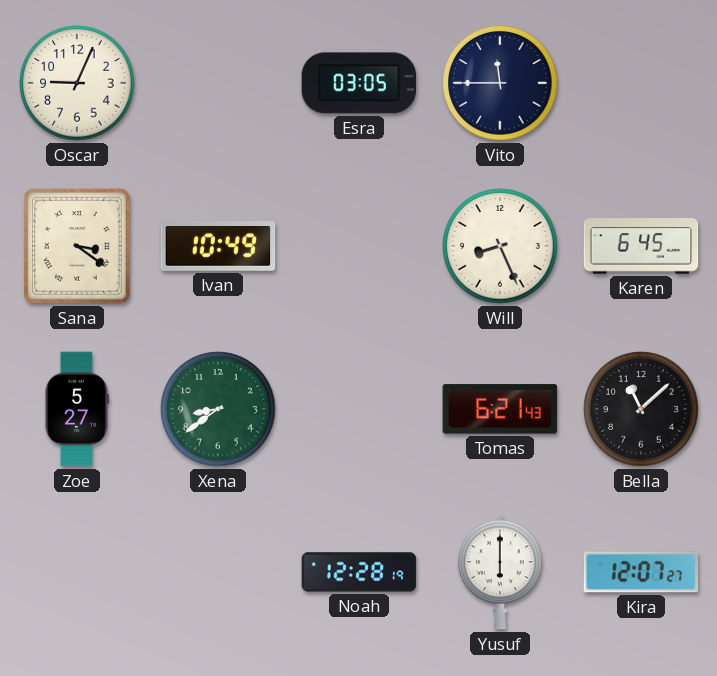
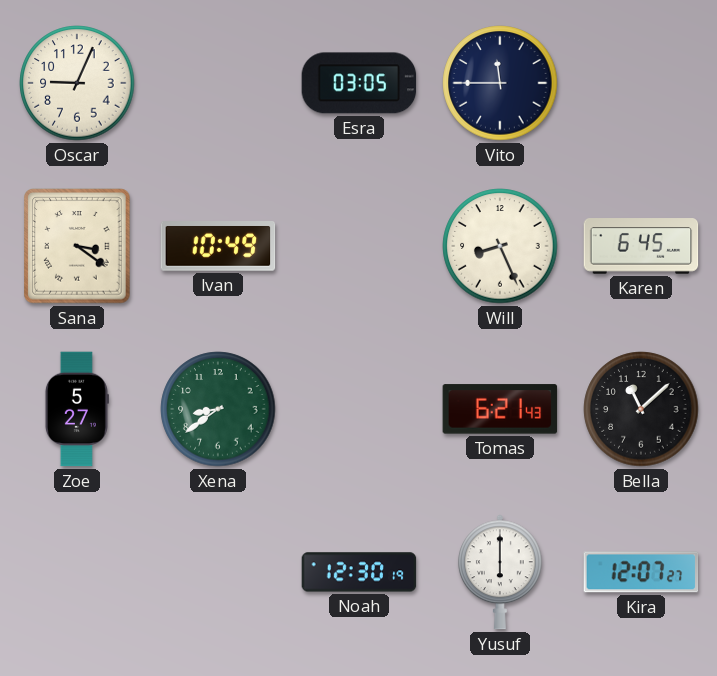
Noah: 12:28 -> 12:30
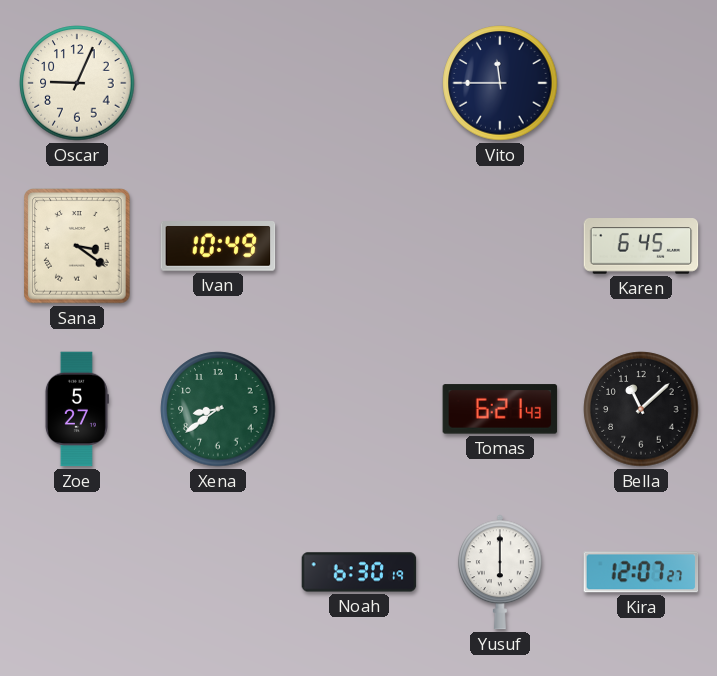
Esra: 03:05 -> none
Will: 8:26 -> none
Noah: 12:30 -> 6:30
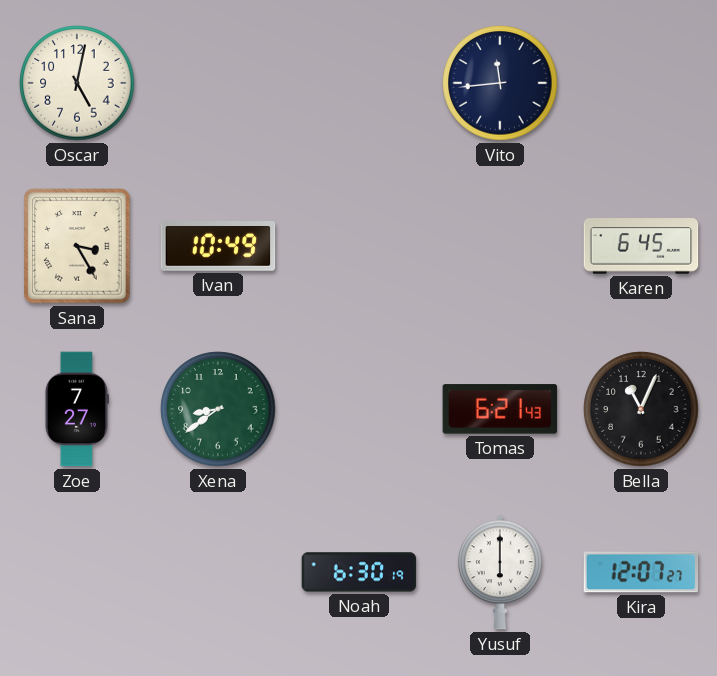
Oscar: 9:04 -> 5:02
Vito: 11:45 -> 11:44
Sana: 3:21 -> 3:25
Zoe: 5:27 -> 7:27
Bella: 11:08 -> 11:04
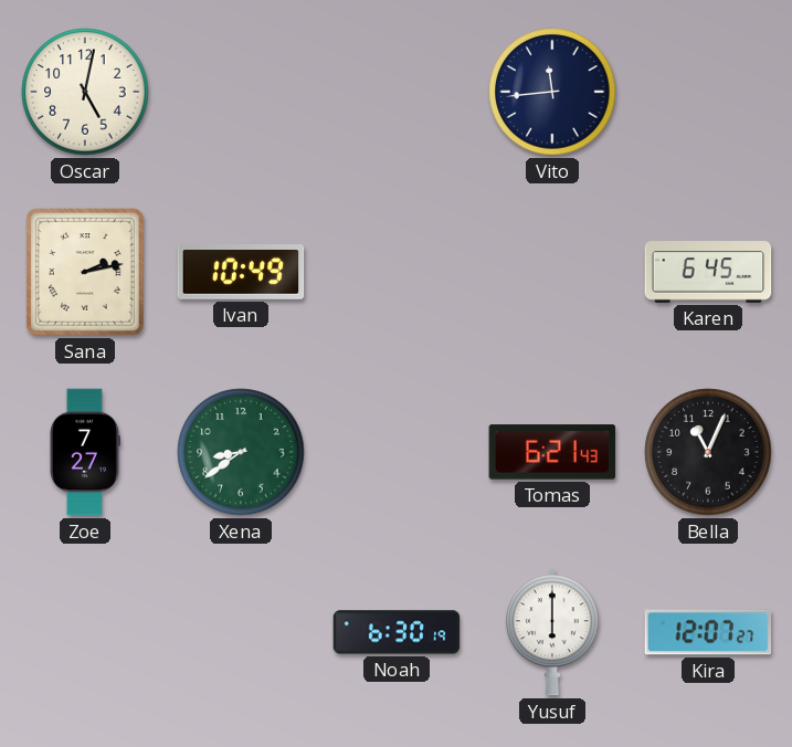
Sana: 3:25 -> 2:13
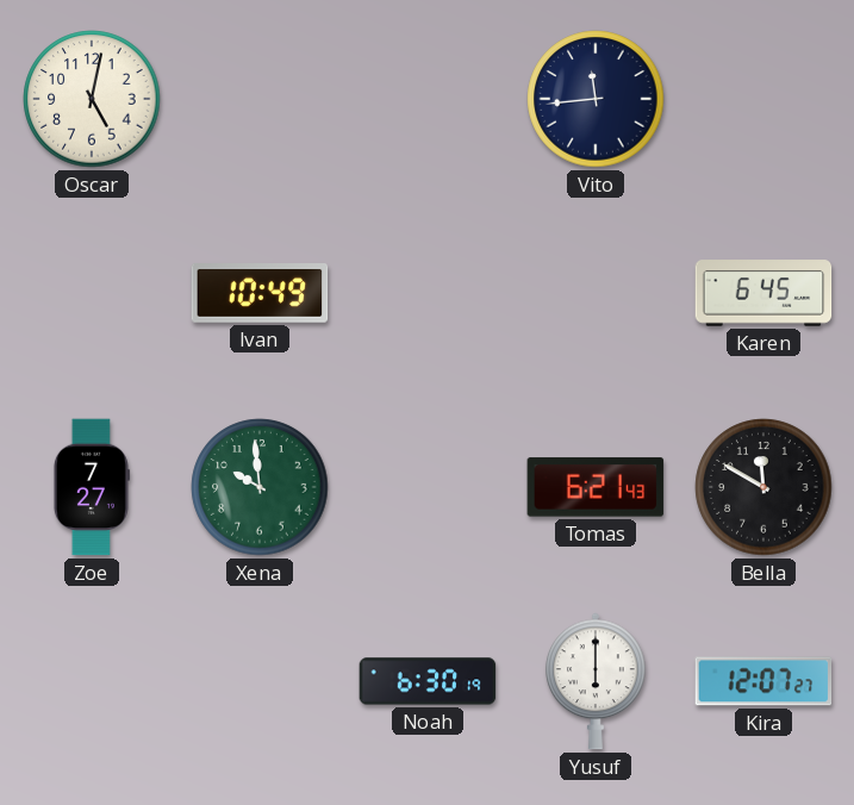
Sana: 2:13 -> none
Xena: 8:39 -> 9:59
Bella: 11:04 -> 11:50
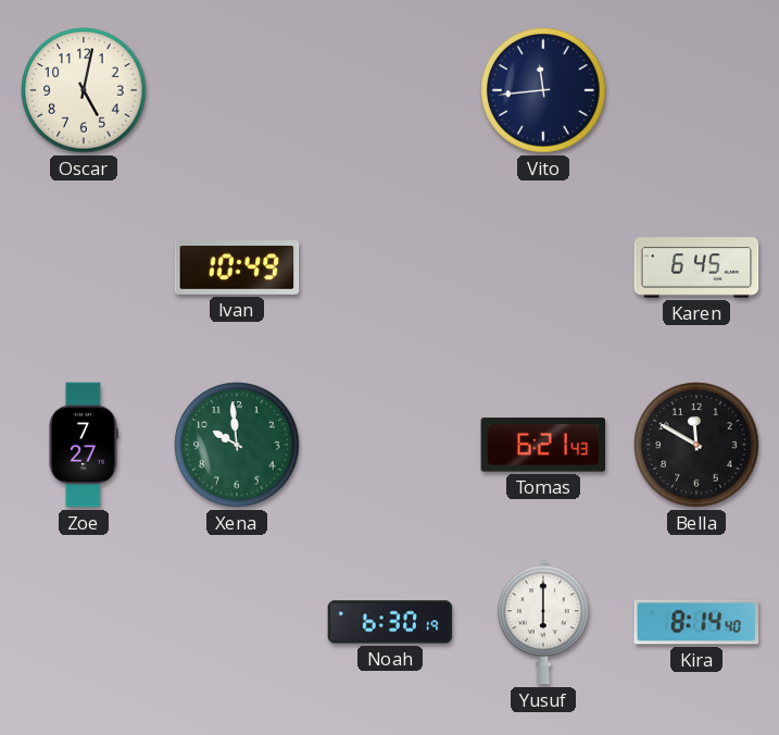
Kira: 12:07 -> 8:14
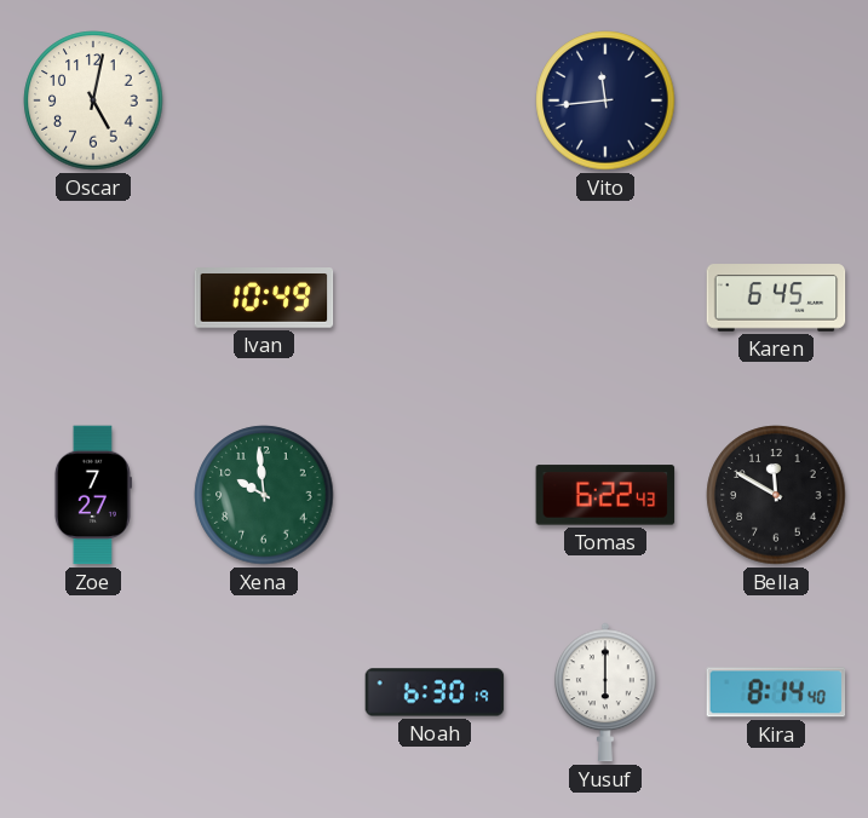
Tomas: 6:21 -> 6:22
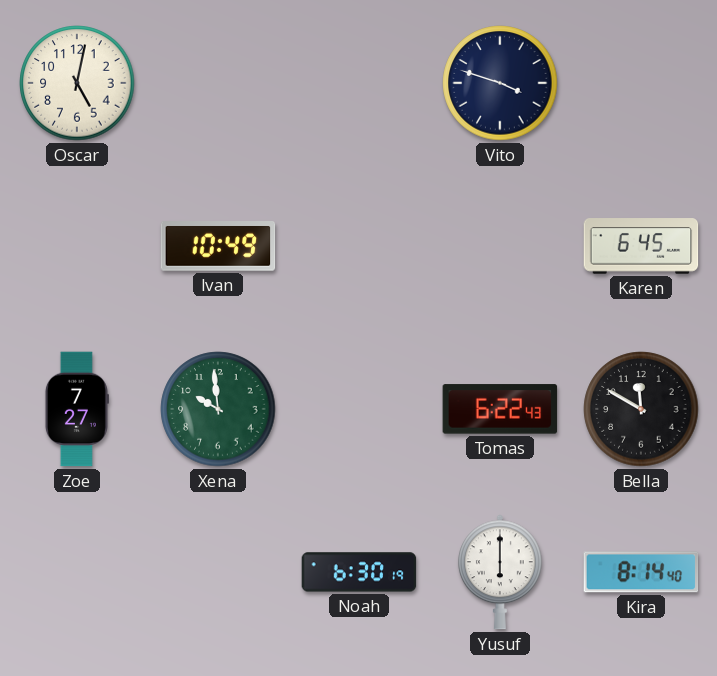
Vito: 11:44 -> 3:48
